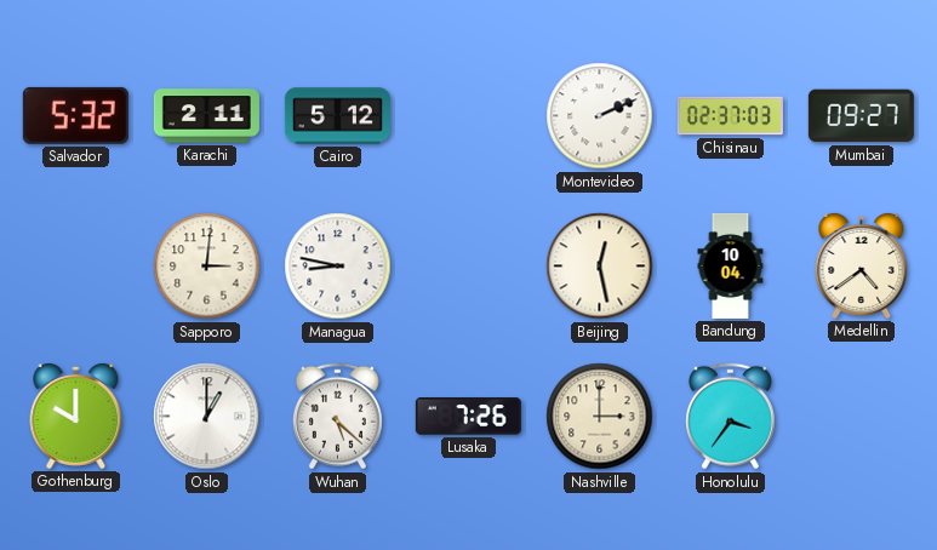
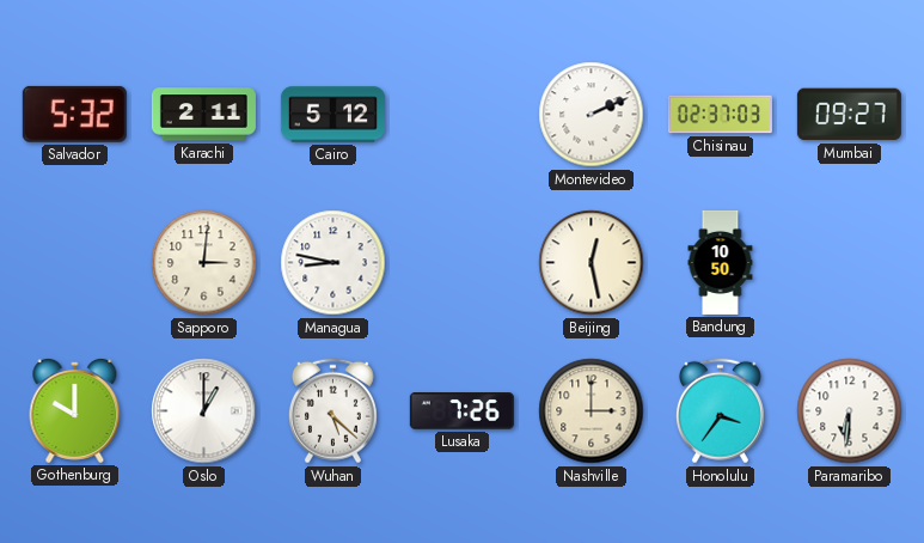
Bandung: 10:04 -> 10:50
Medellin: 4:39 -> none
Paramaribo: none -> 6:31
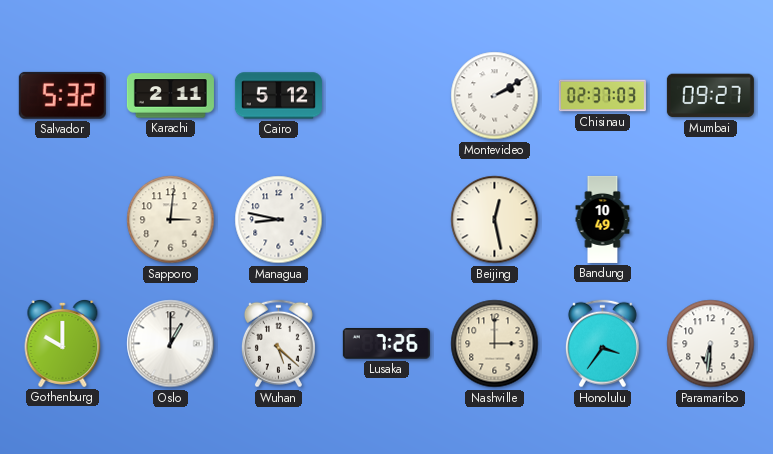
Montevideo: 2:11 -> 2:10
Bandung: 10:50 -> 10:49
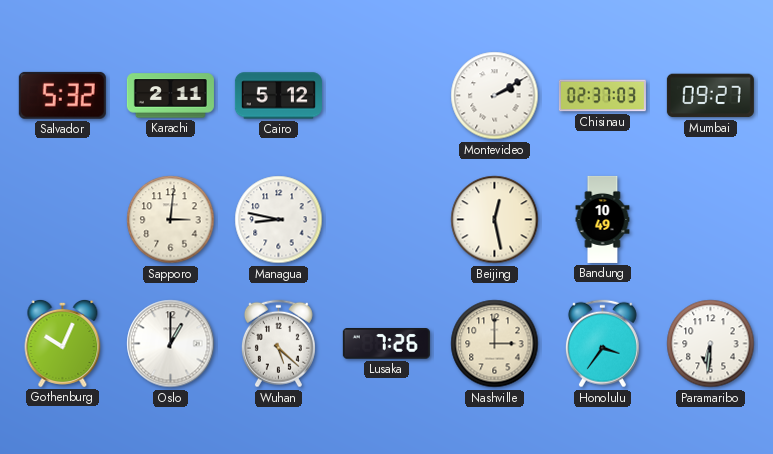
Gothenburg: 10:00 -> 10:04
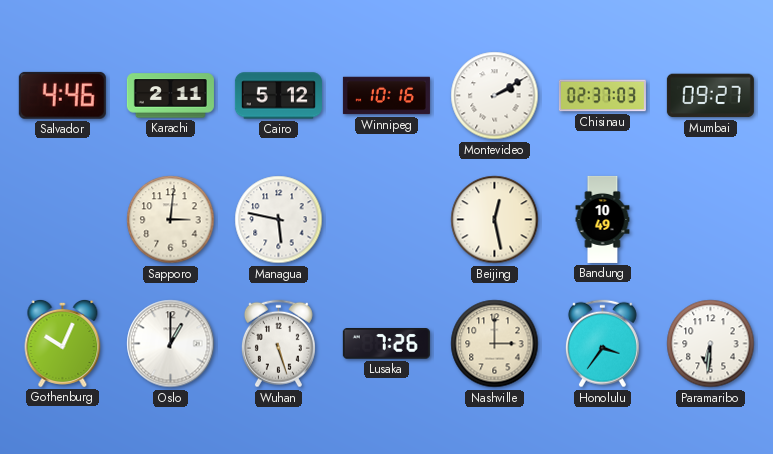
Salvador: 5:32 -> 4:46
Winnipeg: none -> 10:16
Managua: 8:47 -> 5:47
Wuhan: 5:22 -> 5:27
